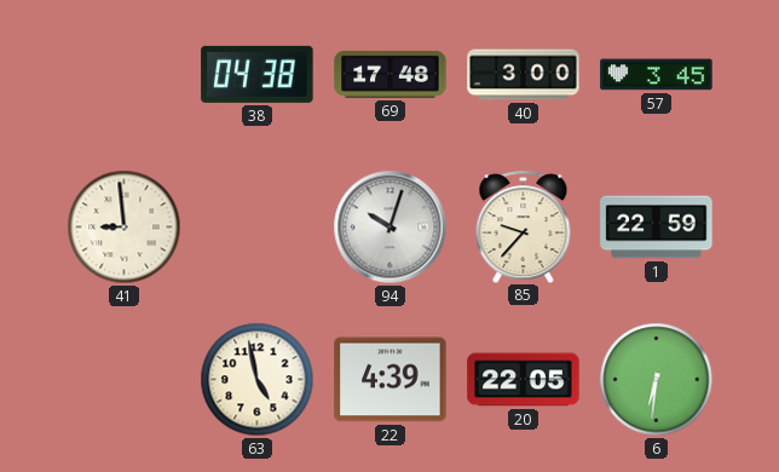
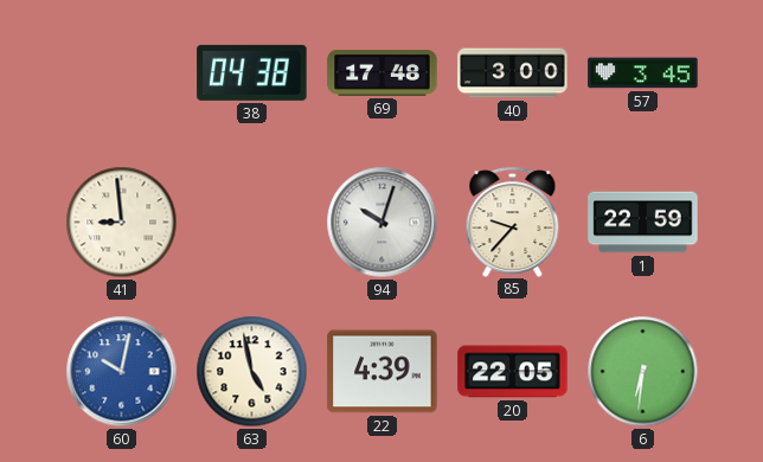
60: none -> 10:02
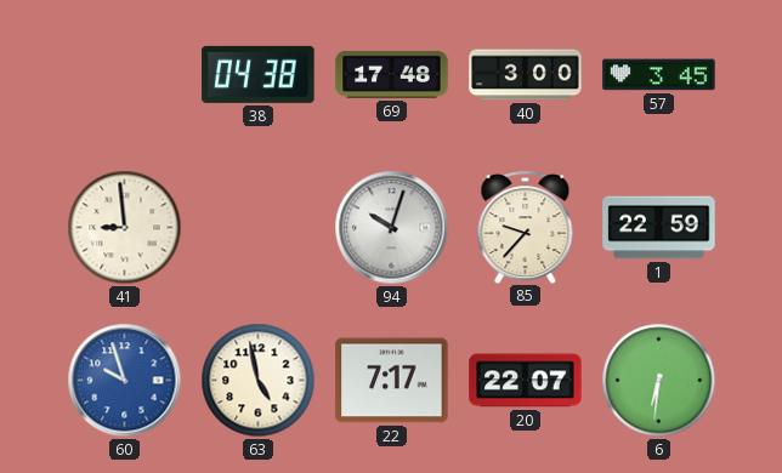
60: 10:02 -> 9:57
22: 4:39 -> 7:17
20: 22:05 -> 22:07
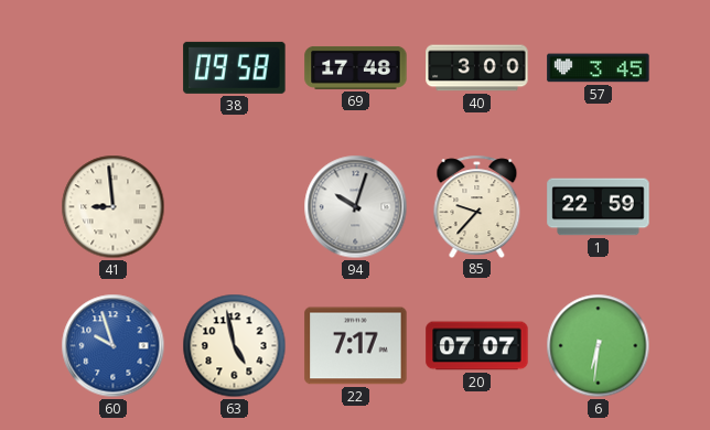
38: 04:38 -> 09:58
20: 22:07 -> 07:07
